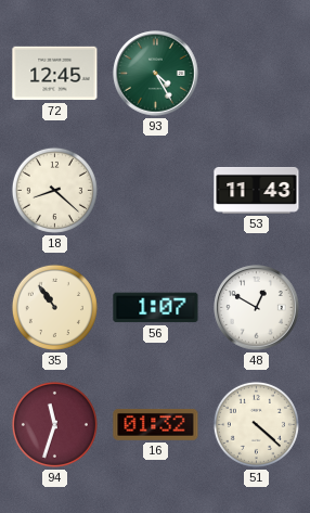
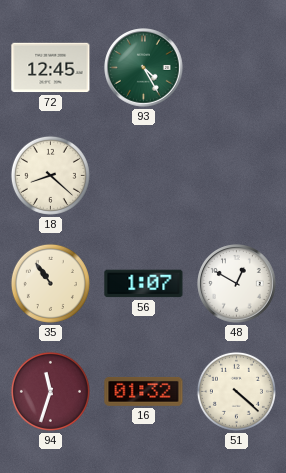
53: 11:43 -> none
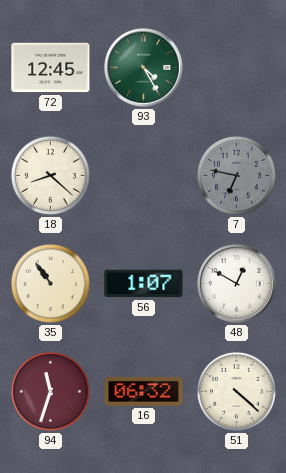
7: none -> 6:47
16: 01:32 -> 06:32
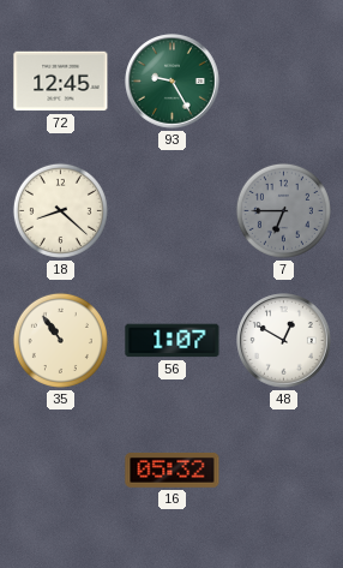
93: 4:25 -> 9:25
7: 6:47 -> 6:45
94: 11:33 -> none
16: 06:32 -> 05:32
51: 4:22 -> none
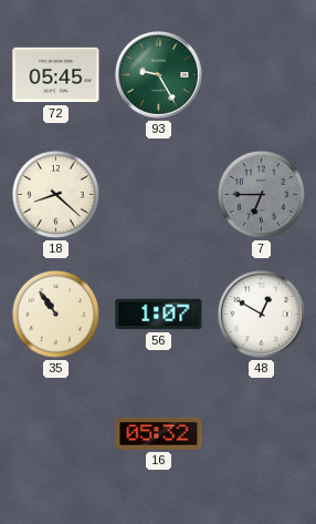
72: 12:45 -> 05:45
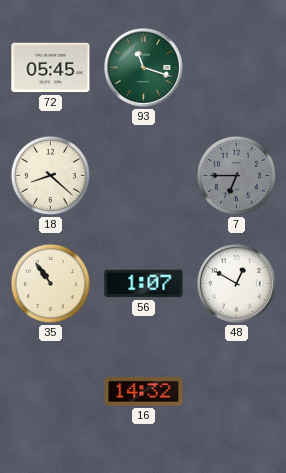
93: 9:25 -> 11:18
16: 05:32 -> 14:32
